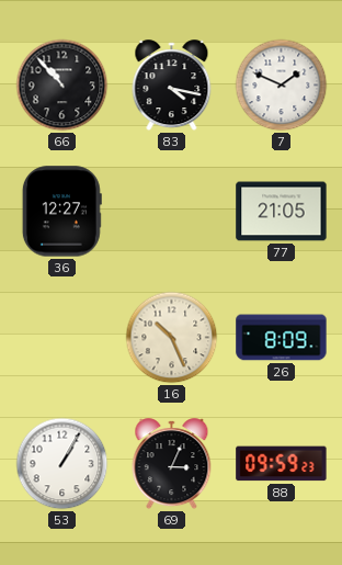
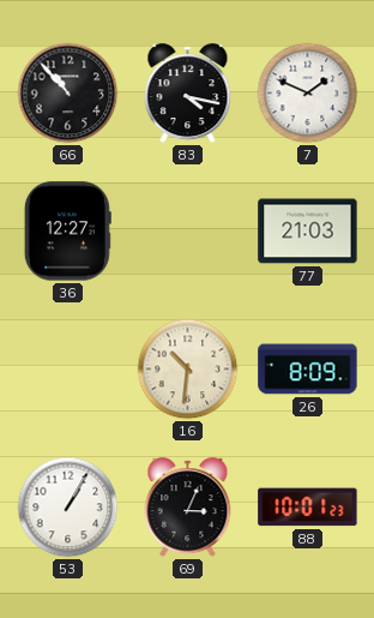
77: 21:05 -> 21:03
16: 10:26 -> 10:31
88: 09:59 -> 10:01
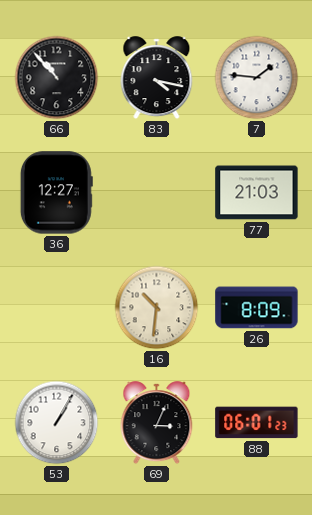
7: 1:49 -> 1:46
88: 10:01 -> 06:01
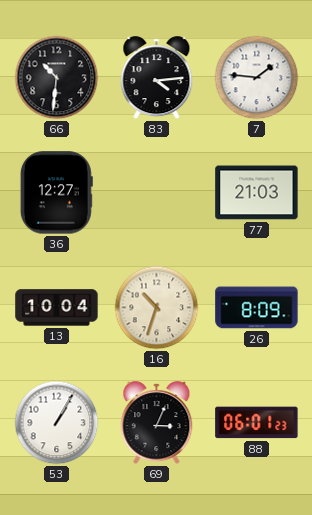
66: 10:53 -> 10:31
83: 4:17 -> 4:14
13: none -> 10:04
16: 10:31 -> 10:33
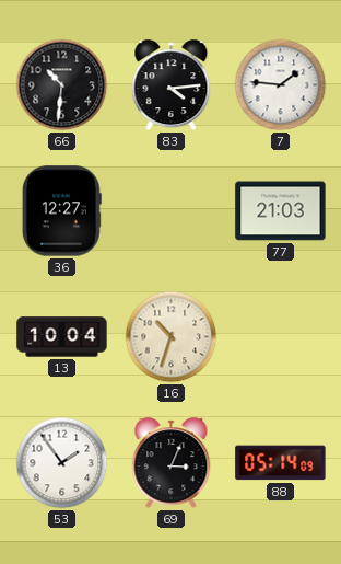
26: 8:09 -> none
53: 1:05 -> 1:54
88: 06:01 -> 05:14
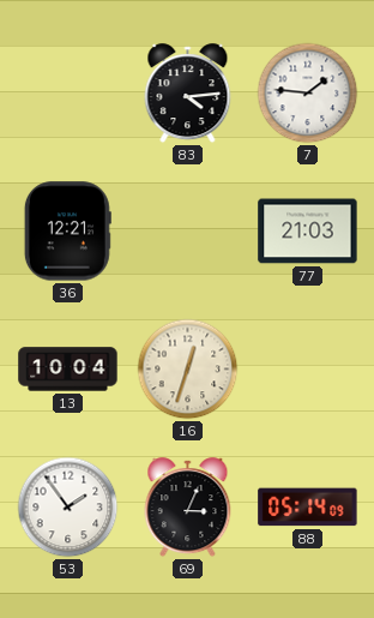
66: 10:31 -> none
36: 12:27 -> 12:21
16: 10:33 -> 12:33
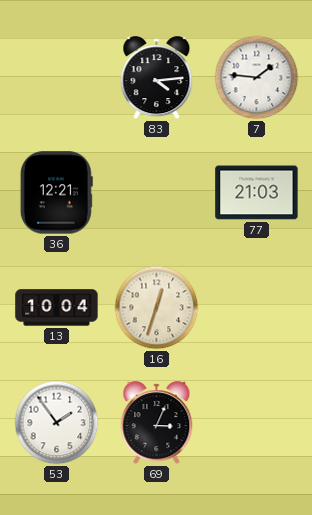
88: 05:14 -> none
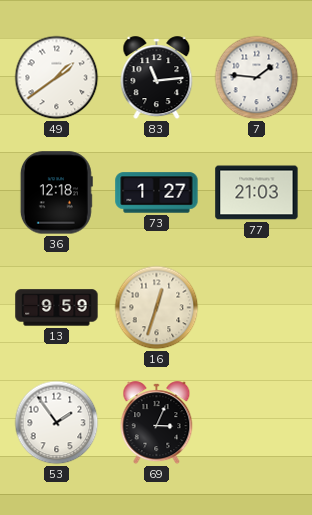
49: none -> 1:39
83: 4:14 -> 11:14
36: 12:21 -> 12:18
73: none -> 1:27
13: 10:04 -> 9:59
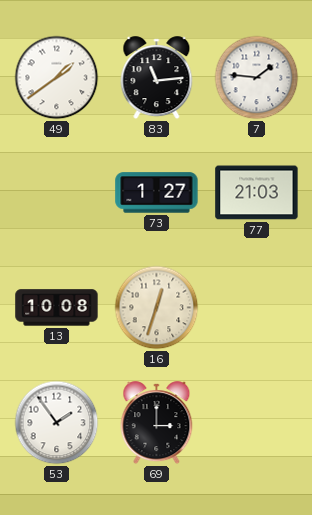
36: 12:18 -> none
13: 9:59 -> 10:08
69: 3:04 -> 3:00
